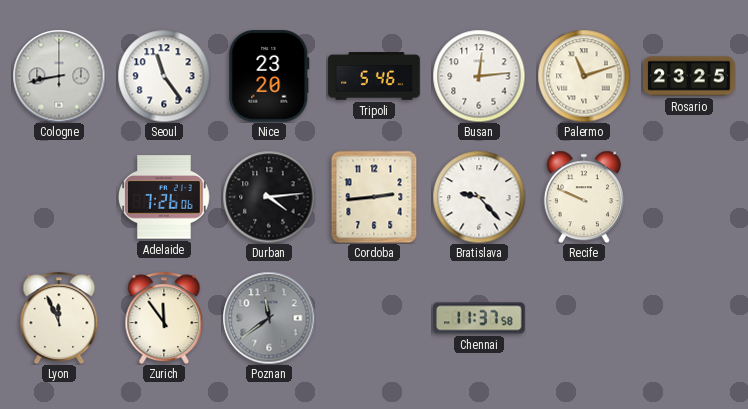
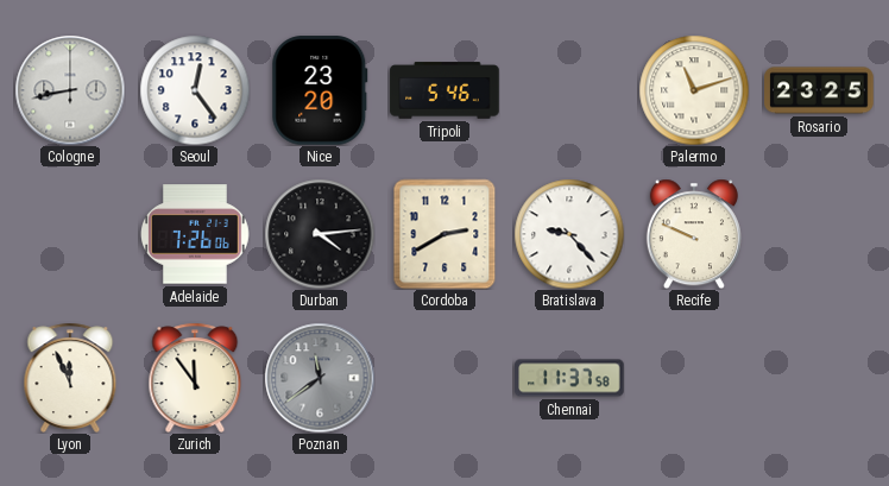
Seoul: 11:24 -> 12:24
Busan: 12:14 -> none
Cordoba: 2:44 -> 2:40
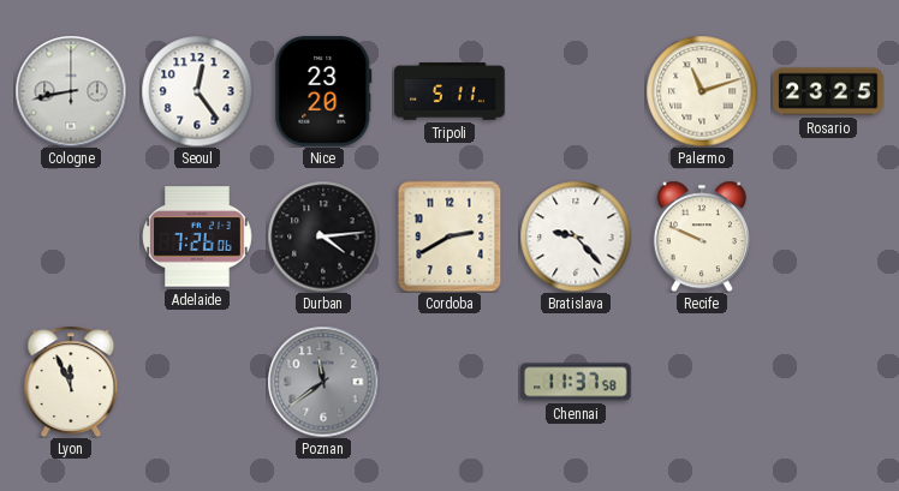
Tripoli: 5:46 -> 5:11
Zurich: 11:54 -> none
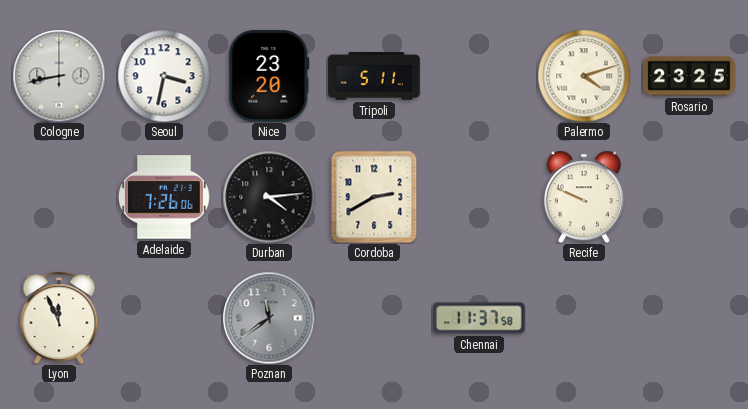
Seoul: 12:24 -> 3:32
Palermo: 11:12 -> 4:12
Bratislava: 9:23 -> none
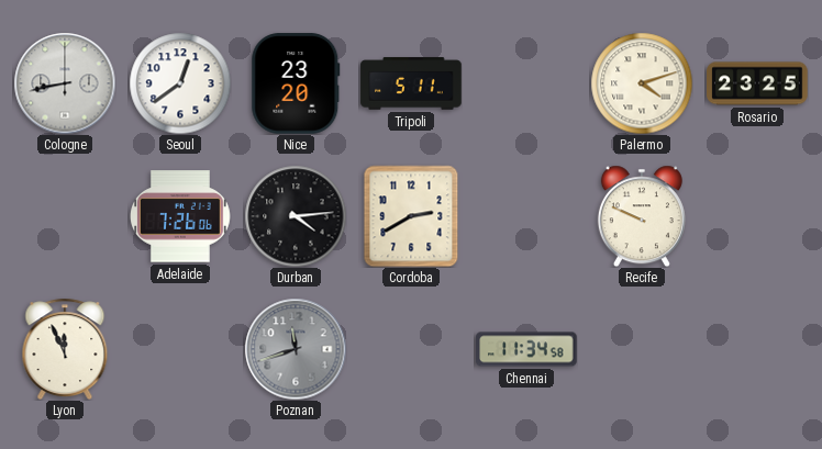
Seoul: 3:32 -> 12:39
Poznan: 11:39 -> 11:42
Chennai: 11:37 -> 11:34
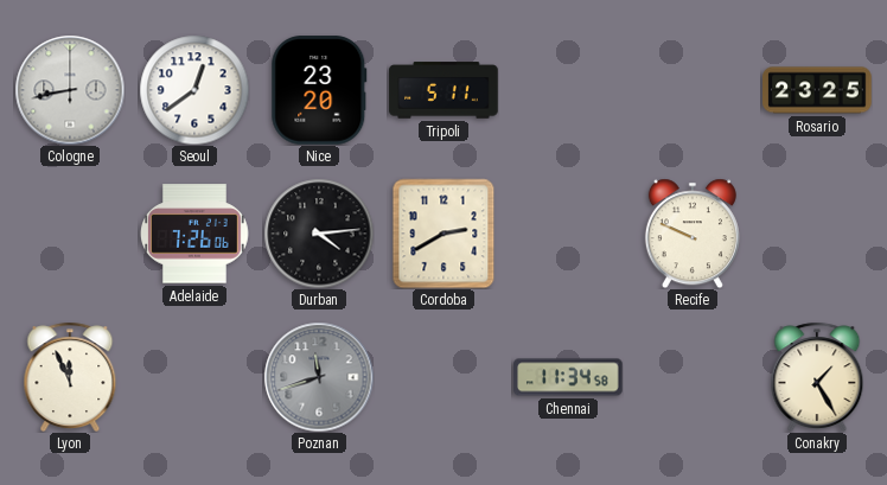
Palermo: 4:12 -> none
Conakry: none -> 1:25
